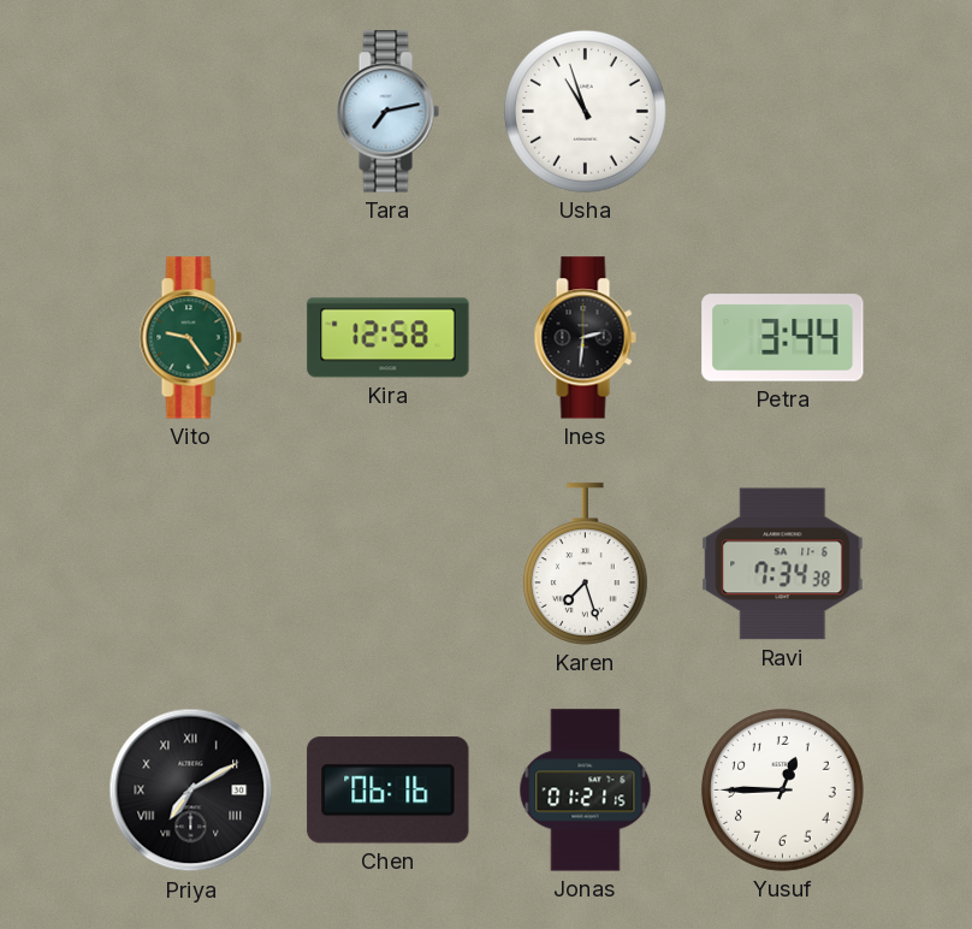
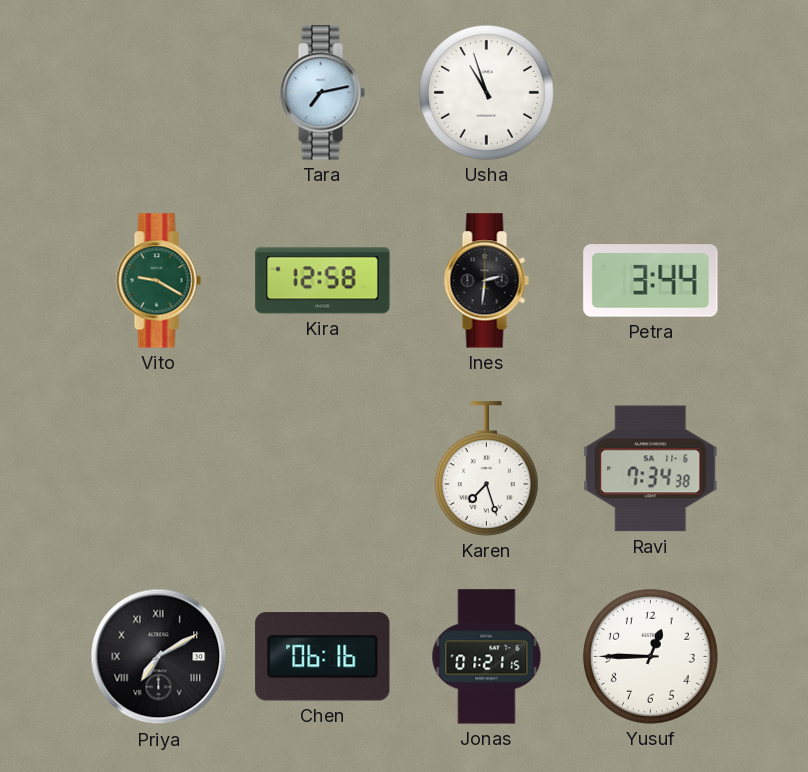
Vito: 9:24 -> 9:20
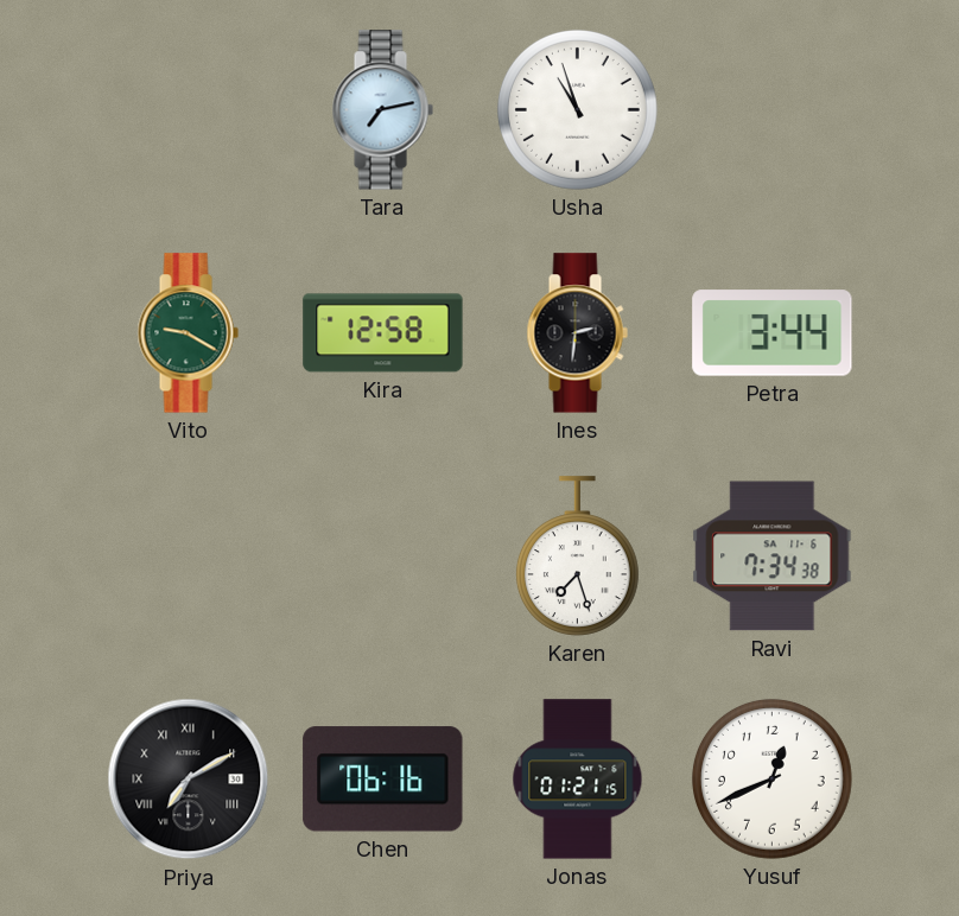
Yusuf: 12:45 -> 12:41
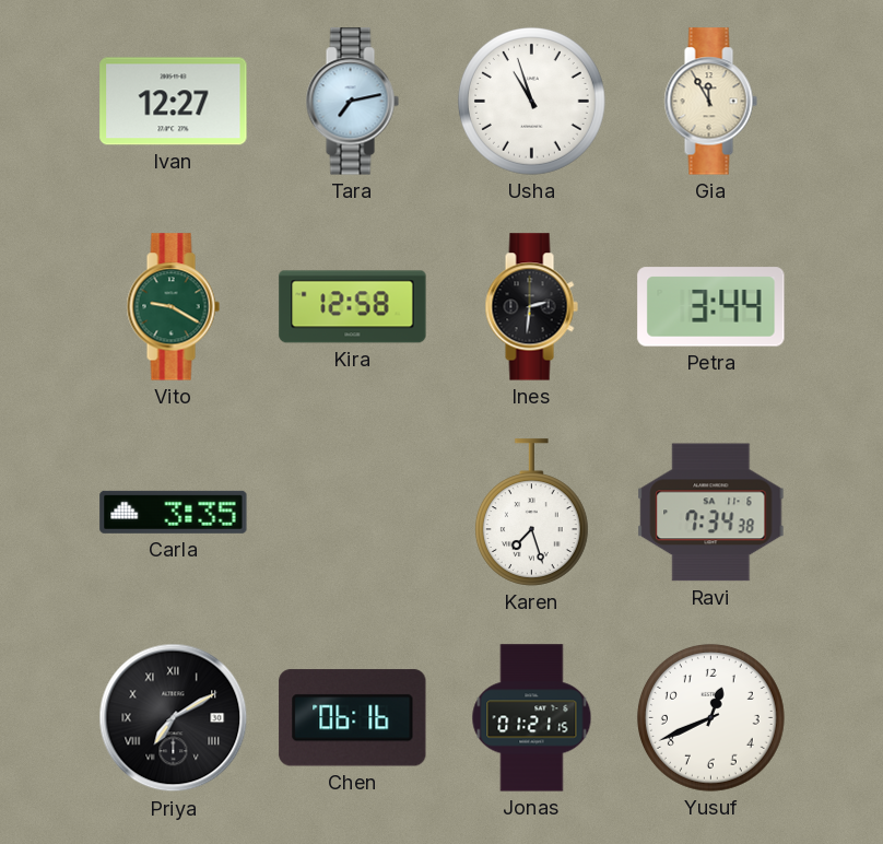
Ivan: none -> 12:27
Gia: none -> 11:55
Carla: none -> 3:35
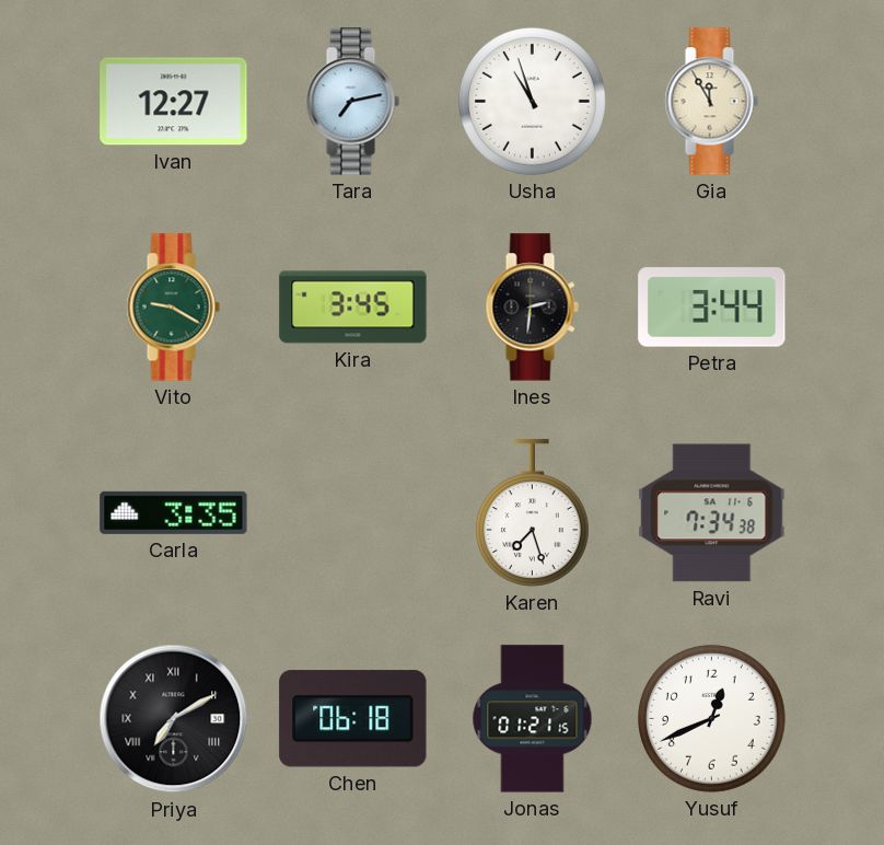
Kira: 12:58 -> 3:45
Chen: 06:16 -> 06:18
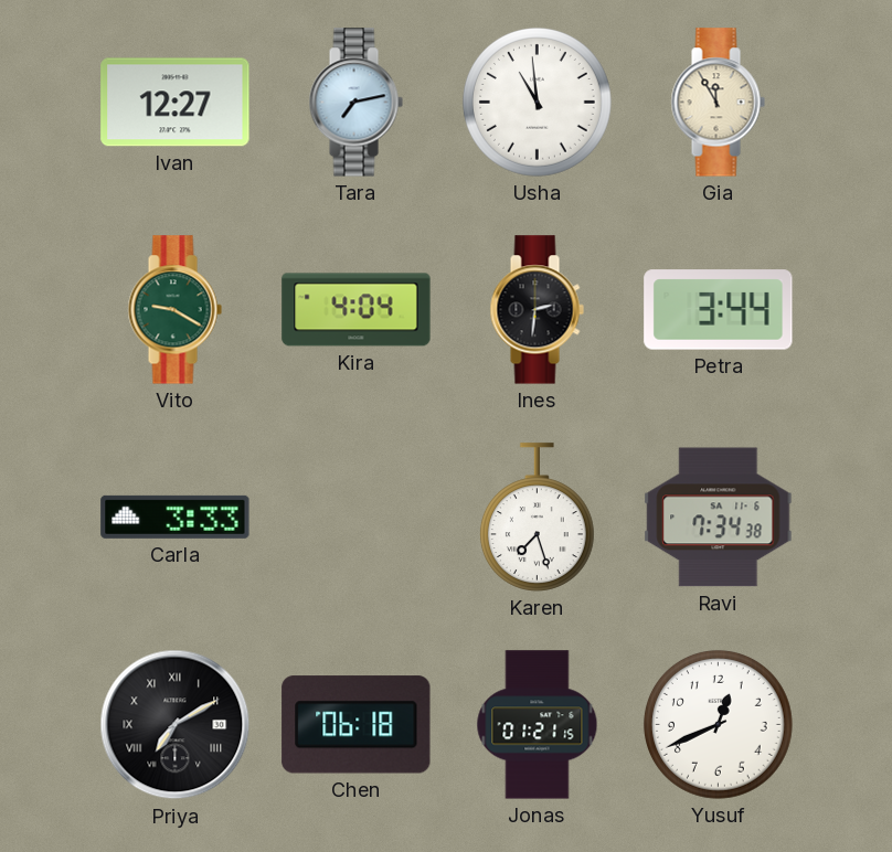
Usha: 10:57 -> 10:59
Kira: 3:45 -> 4:04
Carla: 3:35 -> 3:33
